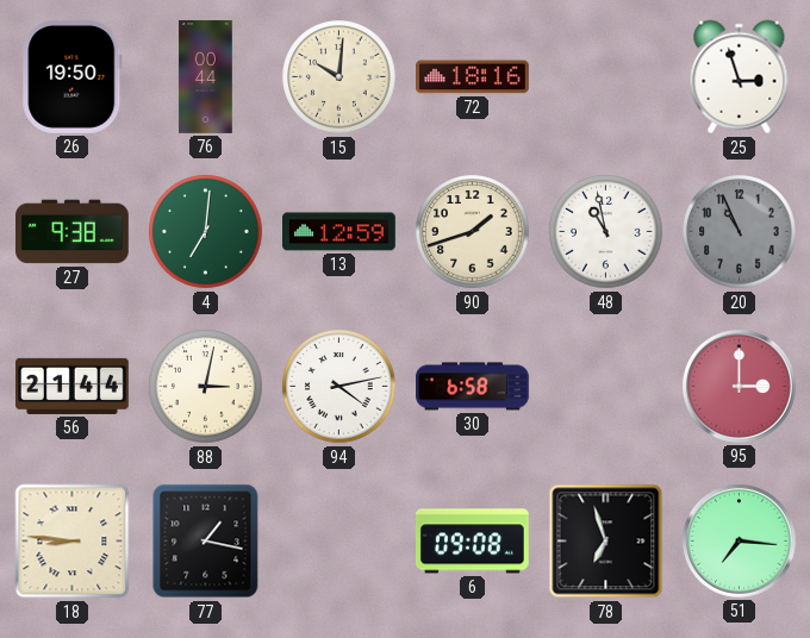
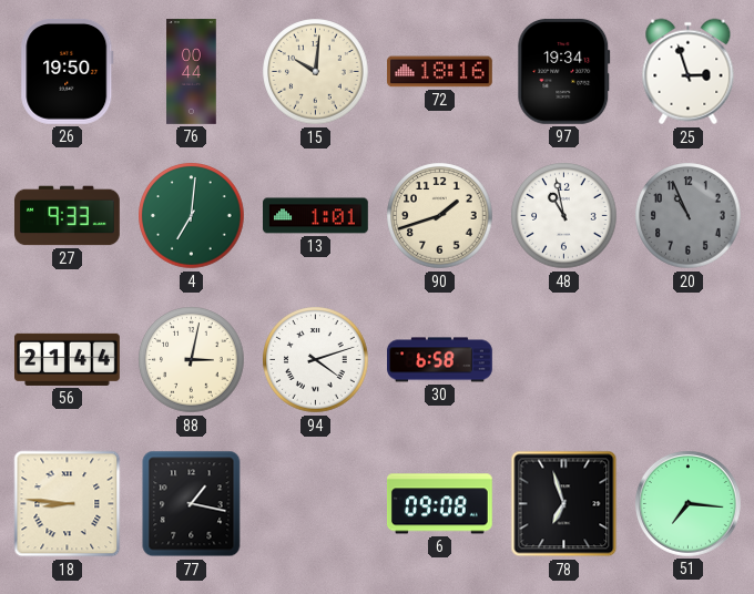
97: none -> 19:34
27: 9:38 -> 9:33
13: 12:59 -> 1:01
94: 4:13 -> 4:12
95: 3:00 -> none
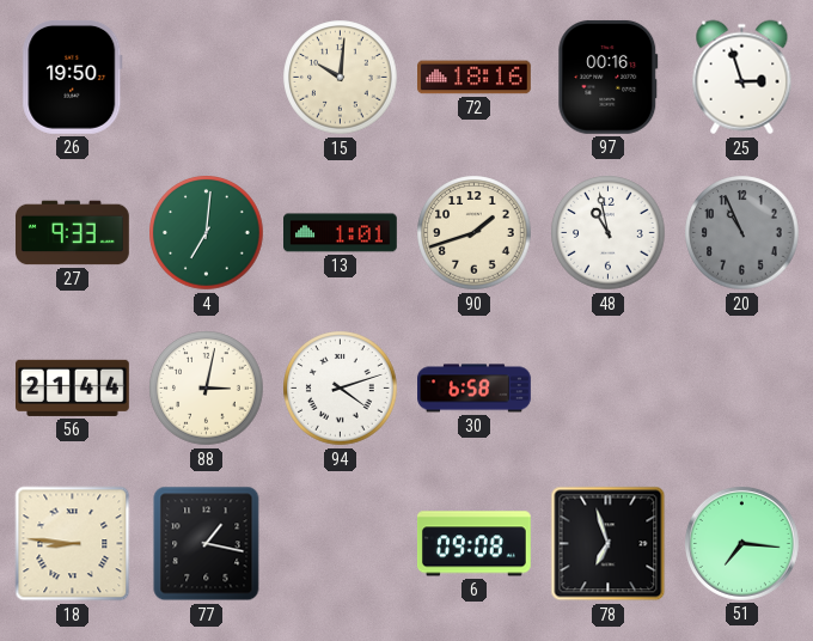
76: 00:44 -> none
97: 19:34 -> 00:16
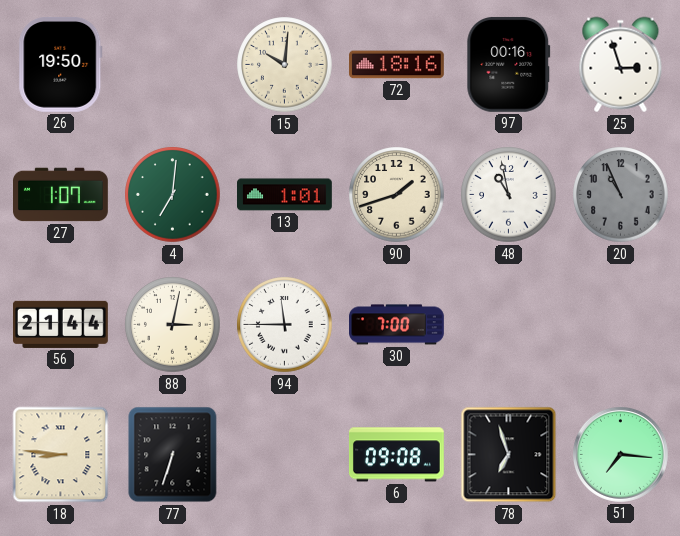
27: 9:33 -> 1:07
94: 4:12 -> 11:45
30: 6:58 -> 7:00
77: 1:17 -> 6:33
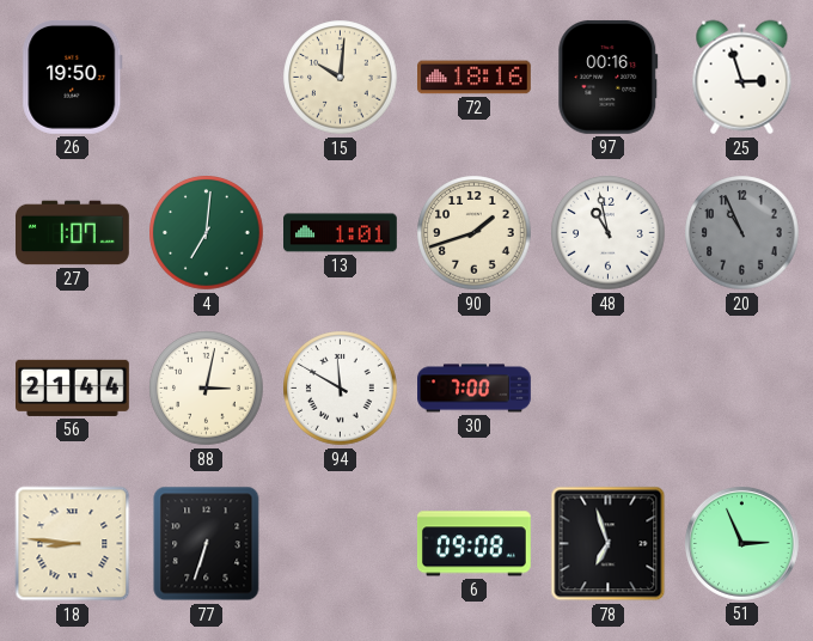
94: 11:45 -> 11:50
51: 7:16 -> 2:56
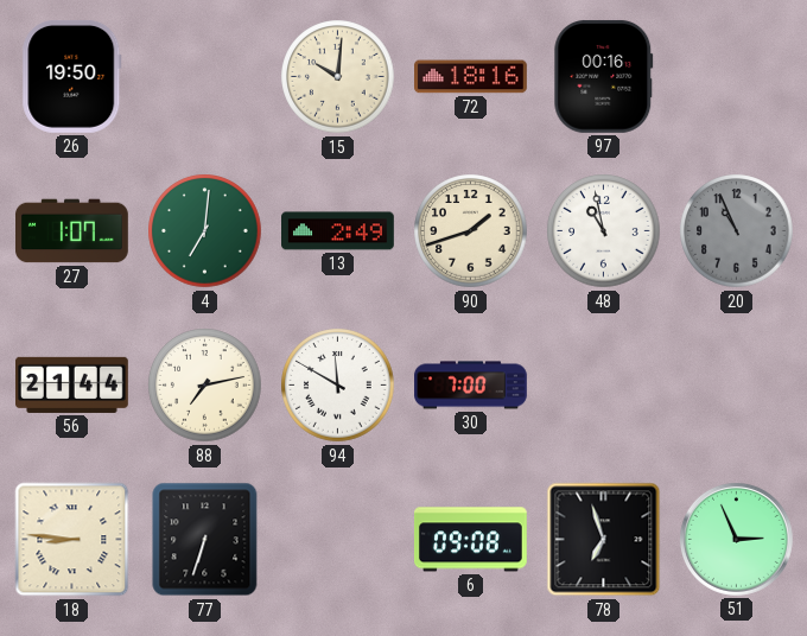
25: 2:57 -> none
13: 1:01 -> 2:49
88: 3:02 -> 7:13
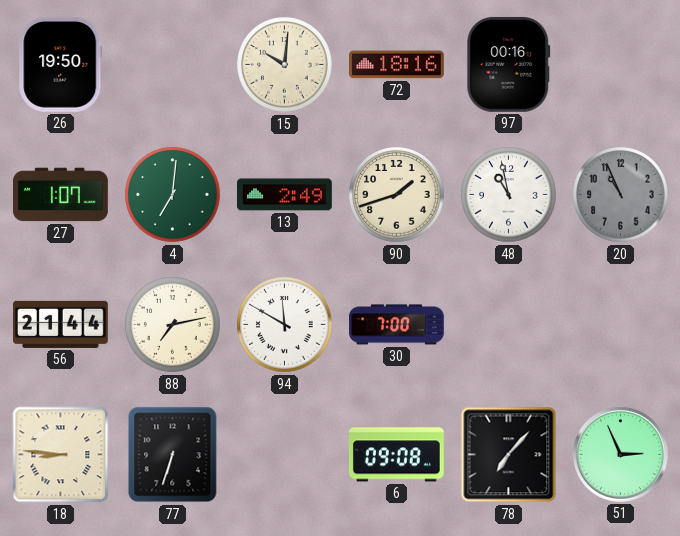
78: 6:57 -> 7:07
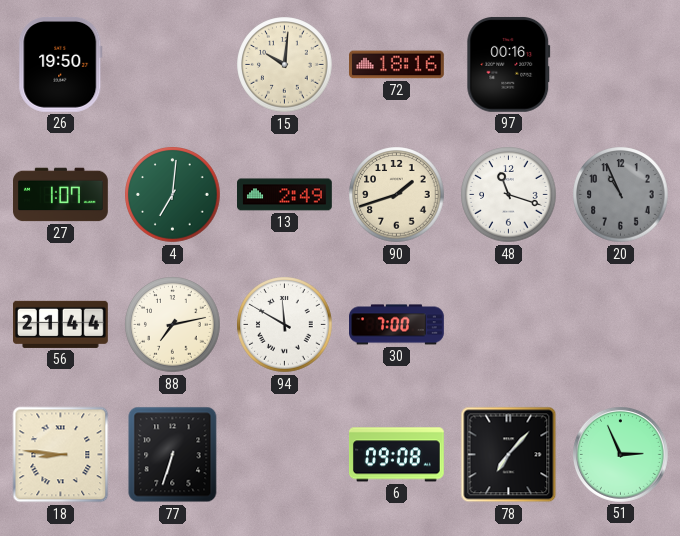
48: 10:58 -> 11:18
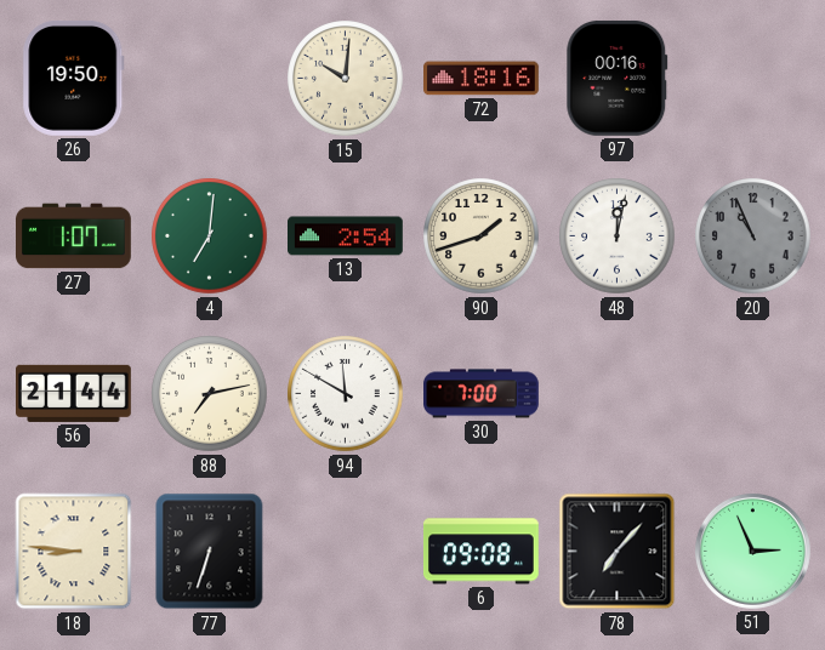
13: 2:49 -> 2:54
48: 11:18 -> 12:02
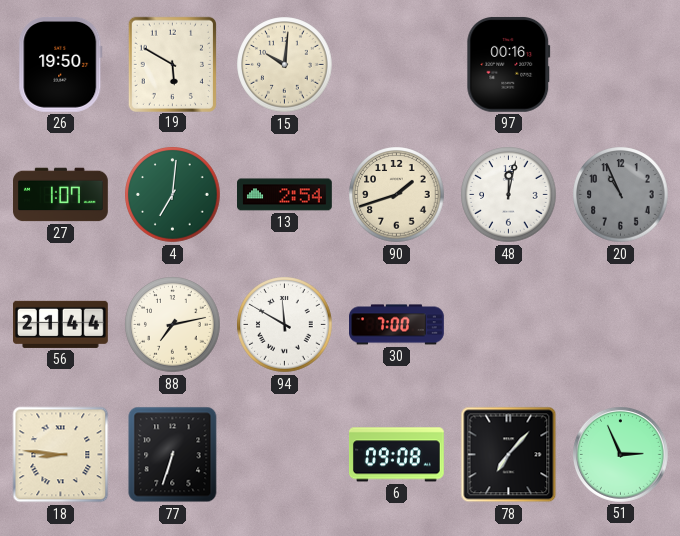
19: none -> 5:50
72: 18:16 -> none
